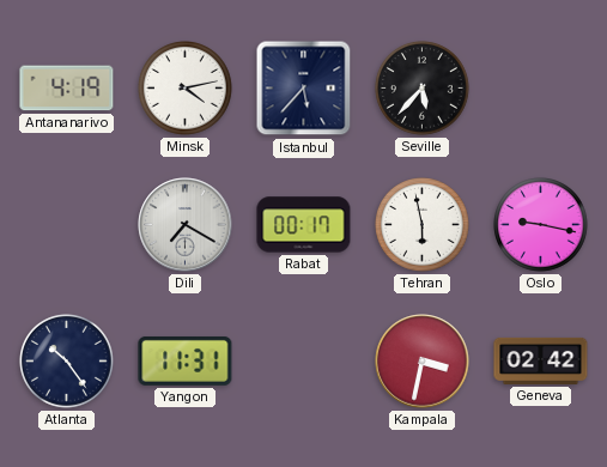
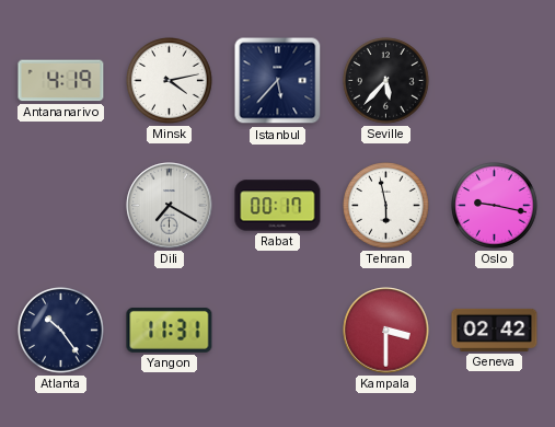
Kampala: 3:32 -> 3:30
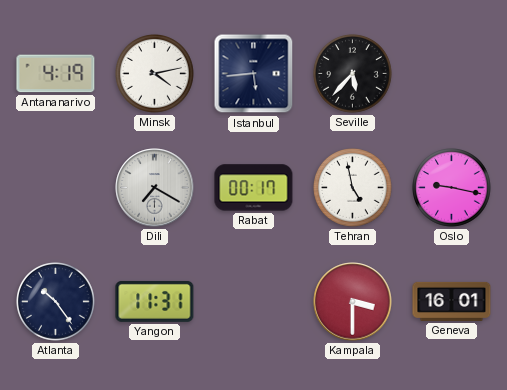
Istanbul: 5:37 -> 5:44
Tehran: 5:58 -> 4:58
Geneva: 02:42 -> 16:01
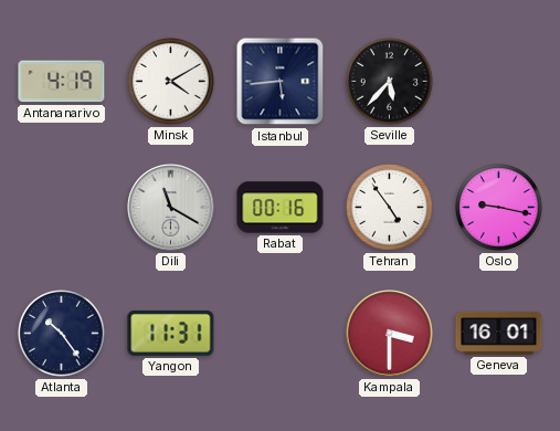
Minsk: 4:13 -> 4:10
Dili: 7:20 -> 11:20
Rabat: 00:17 -> 00:16
Tehran: 4:58 -> 4:54
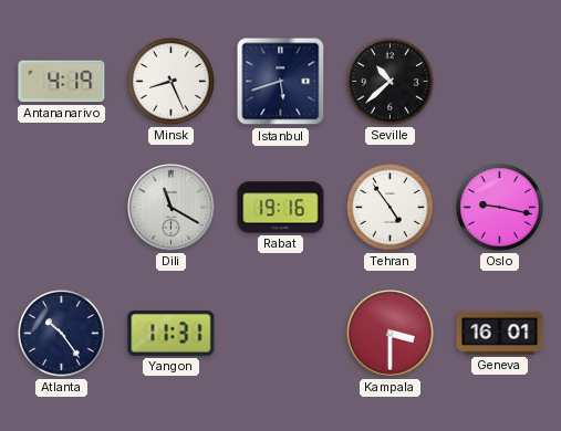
Minsk: 4:10 -> 8:26
Istanbul: 5:44 -> 5:42
Seville: 5:37 -> 10:38
Rabat: 00:16 -> 19:16
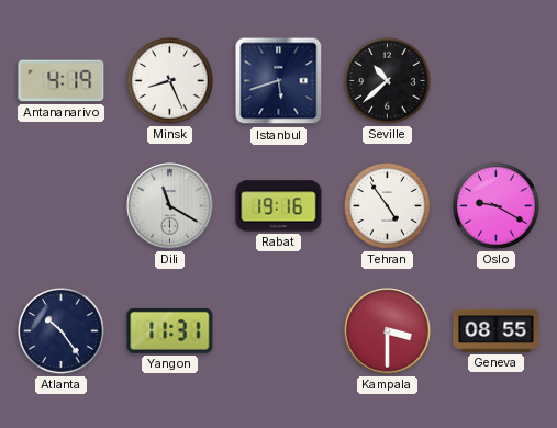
Oslo: 9:17 -> 9:20
Geneva: 16:01 -> 08:55
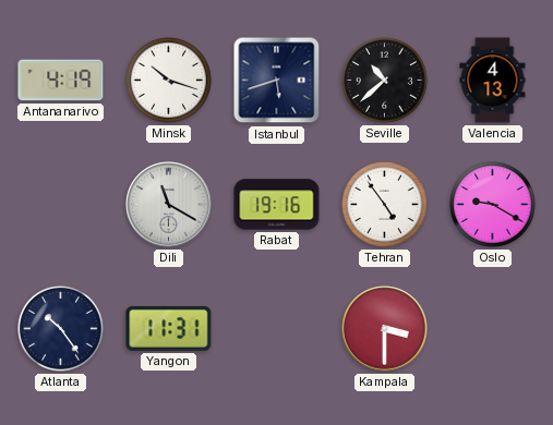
Minsk: 8:26 -> 10:18
Valencia: none -> 4:13
Geneva: 08:55 -> none
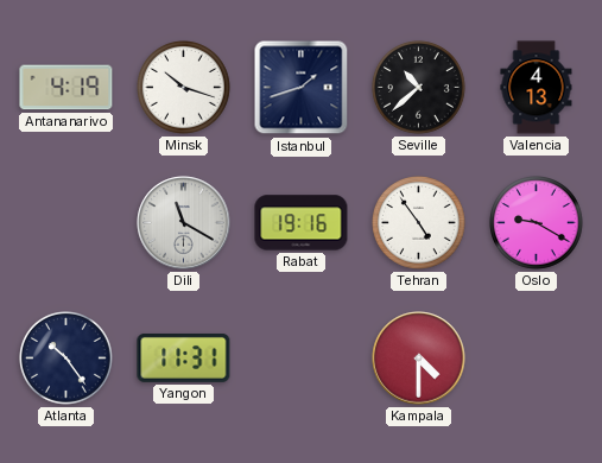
Istanbul: 5:42 -> 1:42
Kampala: 3:30 -> 4:30
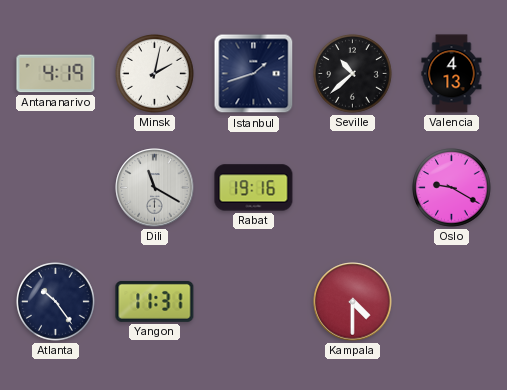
Minsk: 10:18 -> 2:02
Tehran: 4:54 -> none
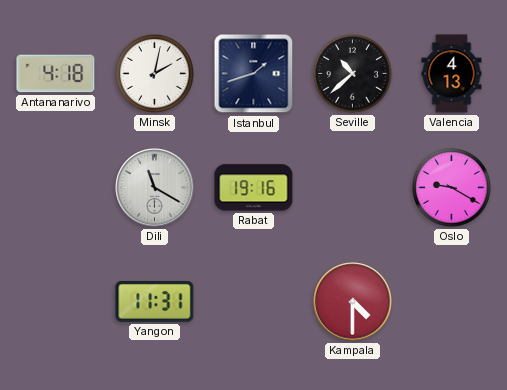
Antananarivo: 4:19 -> 4:18
Atlanta: 10:24 -> none
